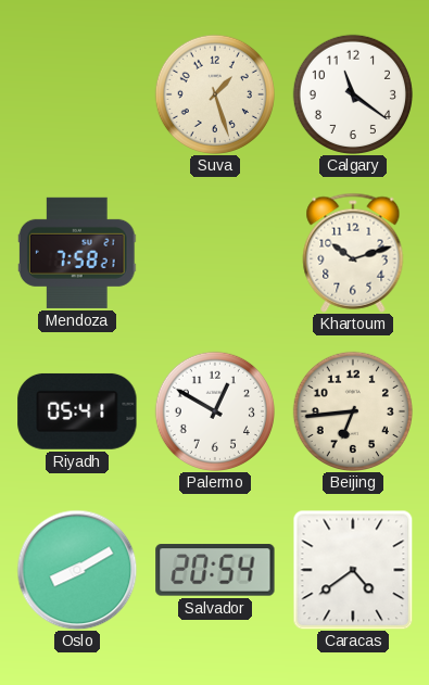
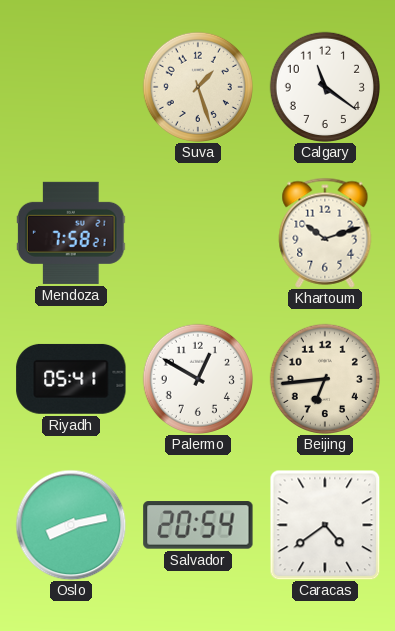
Oslo: 8:10 -> 8:13
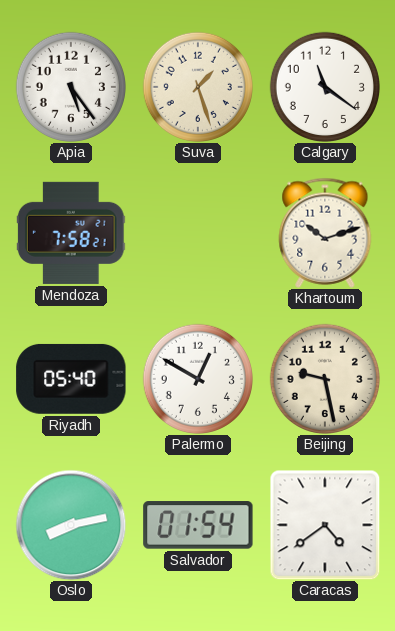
Apia: none -> 5:24
Riyadh: 05:41 -> 05:40
Beijing: 6:44 -> 9:28
Salvador: 20:54 -> 01:54
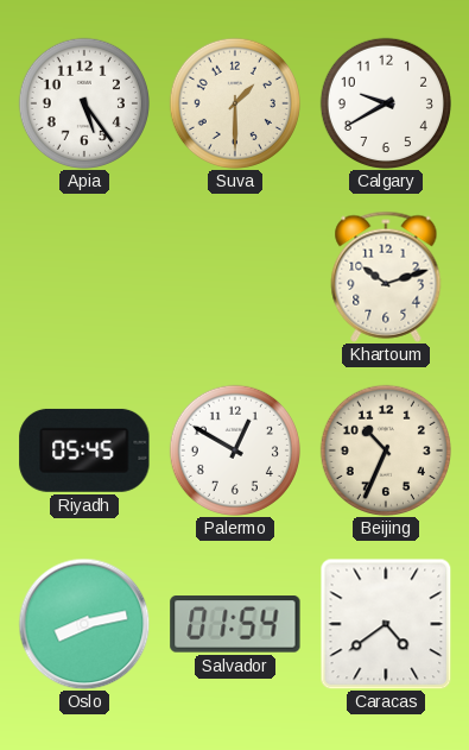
Suva: 1:27 -> 1:30
Calgary: 11:21 -> 9:40
Mendoza: 7:58 -> none
Riyadh: 05:40 -> 05:45
Beijing: 9:28 -> 10:34
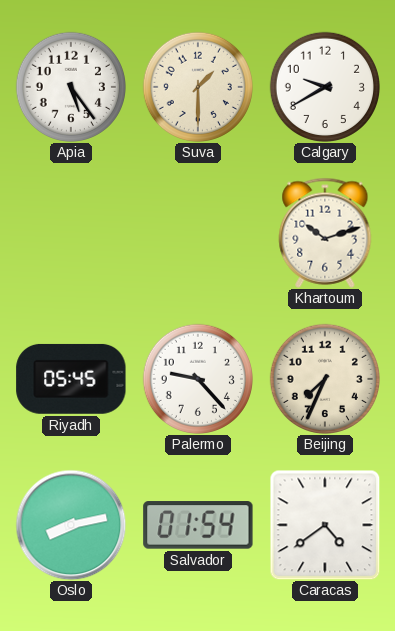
Palermo: 12:50 -> 9:23
Beijing: 10:34 -> 7:34
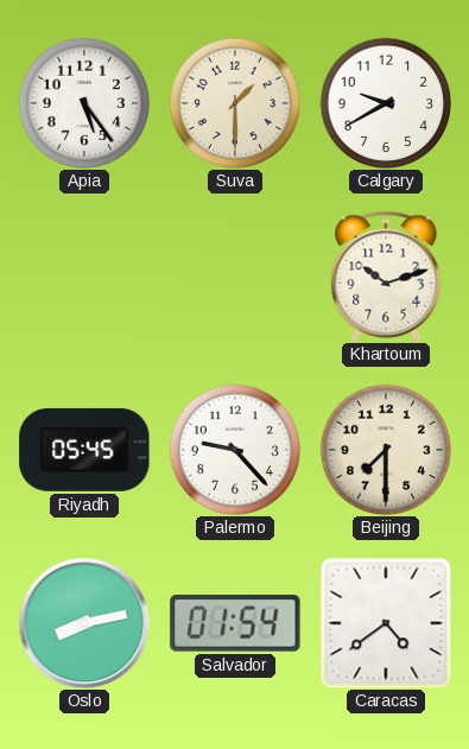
Beijing: 7:34 -> 7:30
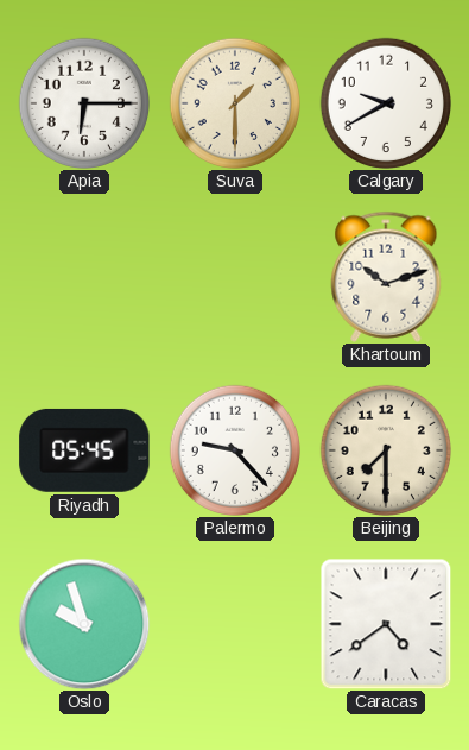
Apia: 5:24 -> 6:15
Oslo: 8:13 -> 9:57
Salvador: 01:54 -> none
